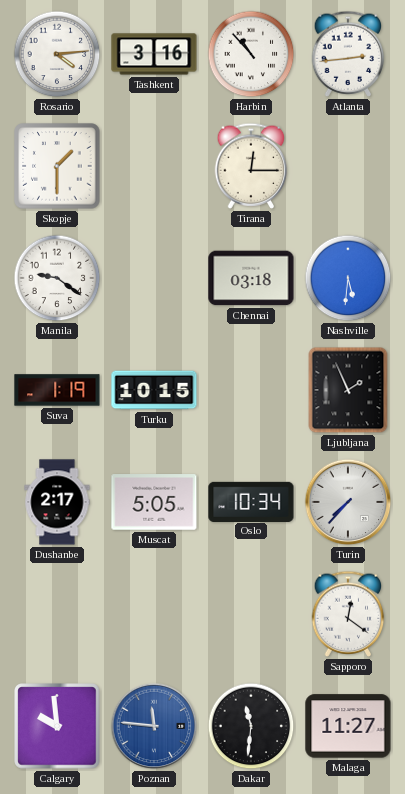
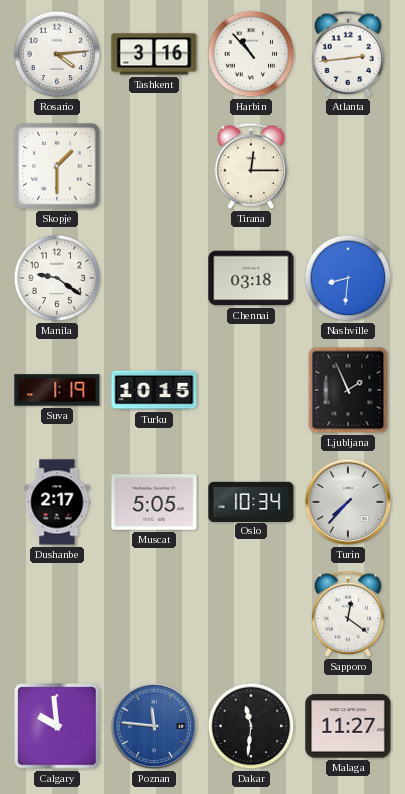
Nashville: 5:31 -> 8:31
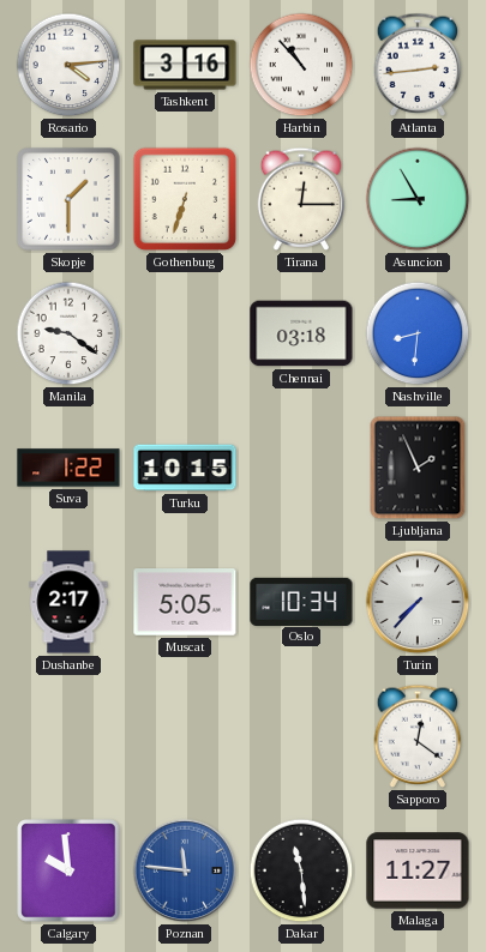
Gothenburg: none -> 6:33
Asuncion: none -> 8:55
Suva: 1:19 -> 1:22
Dakar: 11:31 -> 11:29
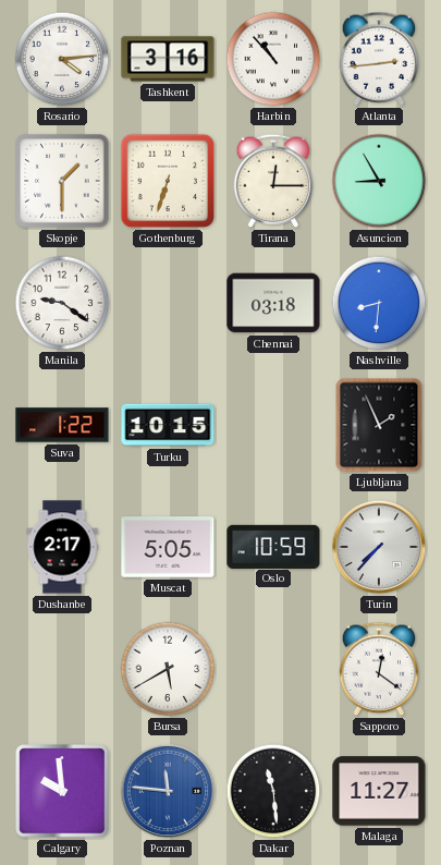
Oslo: 10:34 -> 10:59
Bursa: none -> 5:40
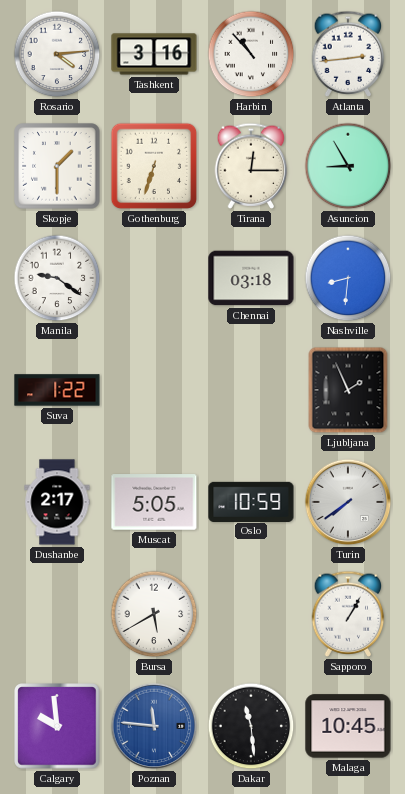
Turku: 10:15 -> none
Turin: 7:37 -> 7:39
Sapporo: 12:21 -> 1:05
Malaga: 11:27 -> 10:45
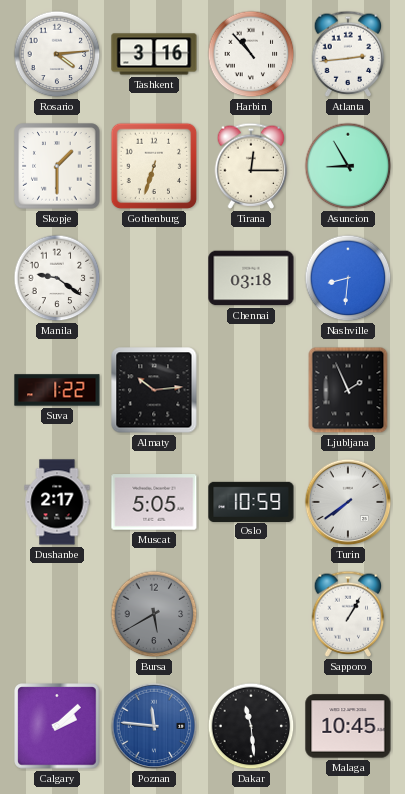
Almaty: none -> 10:14
Bursa dial: white -> grey
Calgary: 9:59 -> 2:08
